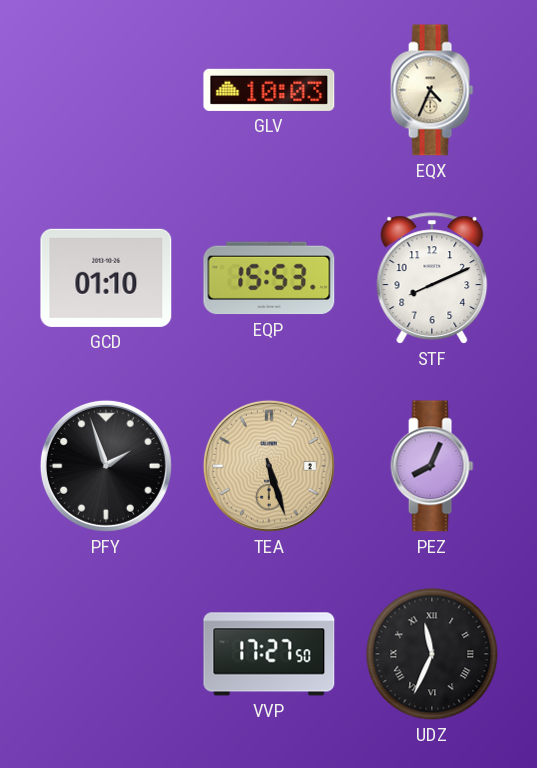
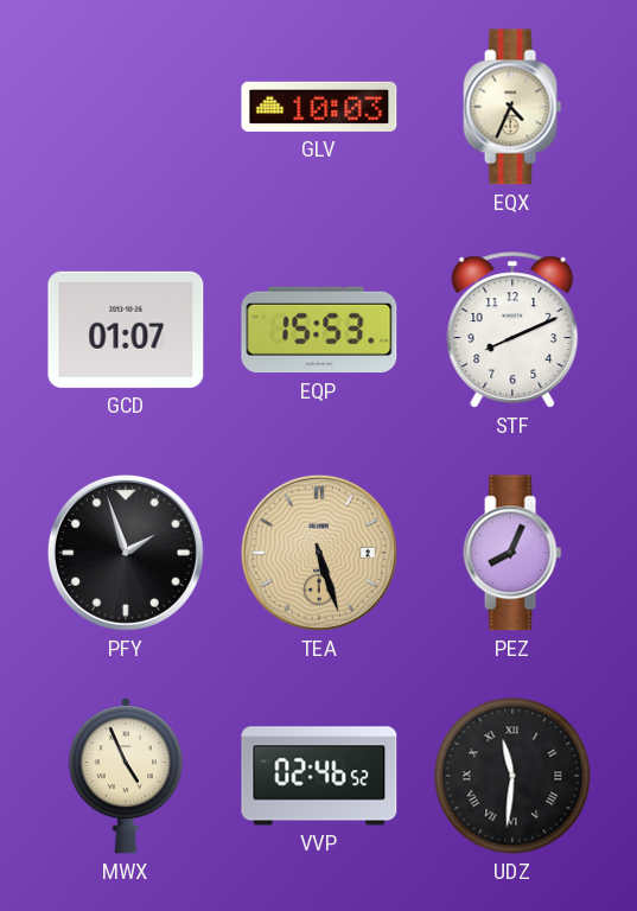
GCD: 01:10 -> 01:07
MWX: none -> 4:56
VVP: 17:27 -> 02:46
UDZ: 11:34 -> 11:31
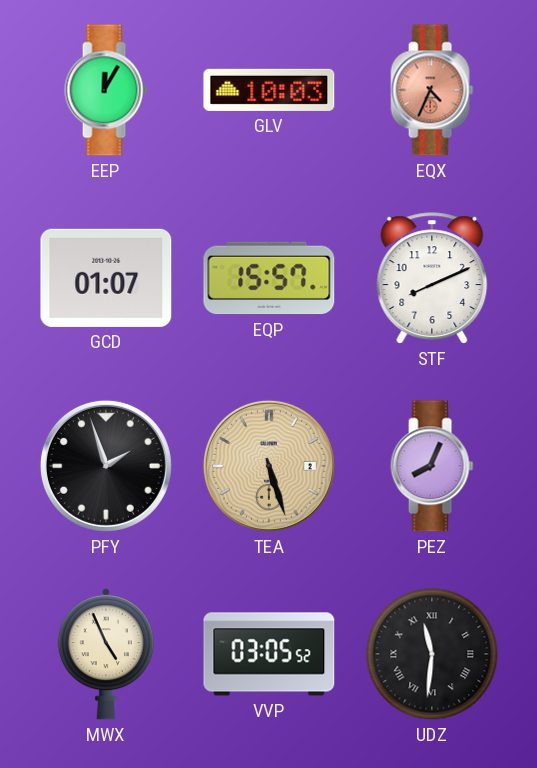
EEP: none -> 12:05
EQX dial: cream -> salmon
EQP: 15:53 -> 15:57
VVP: 02:46 -> 03:05
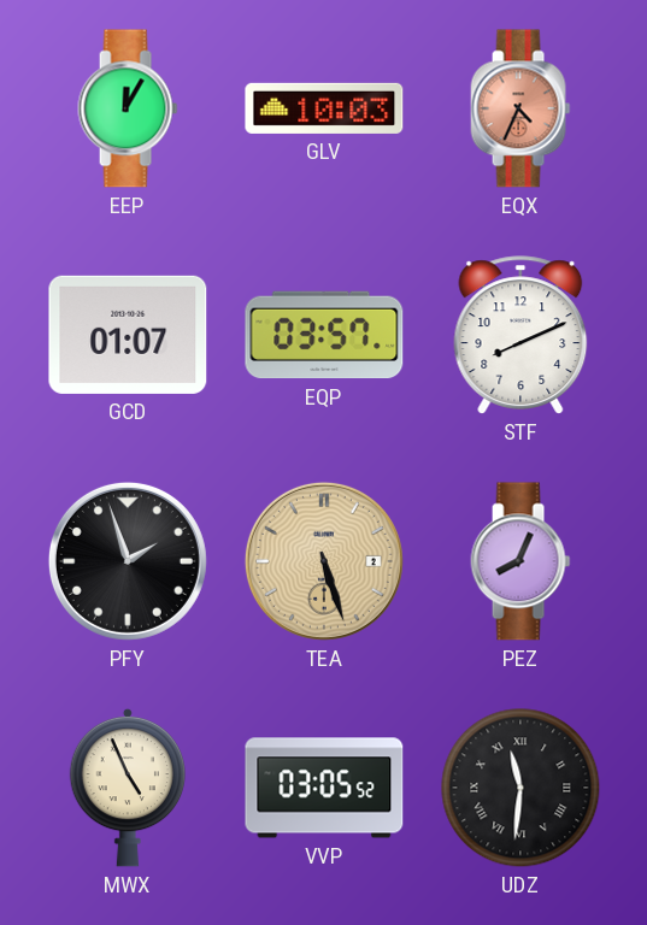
EQP: 15:57 -> 03:57
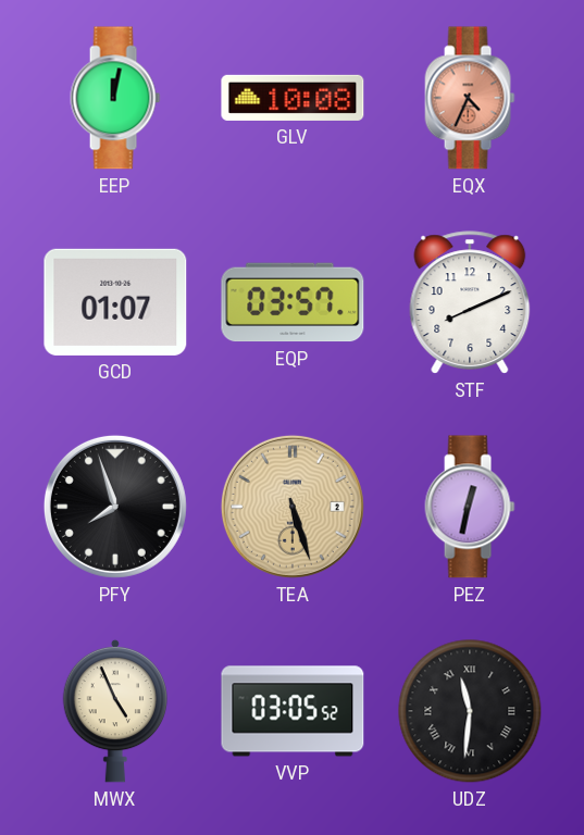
EEP: 12:05 -> 12:02
GLV: 10:03 -> 10:08
PFY: 1:57 -> 7:57
PEZ: 8:04 -> 12:32
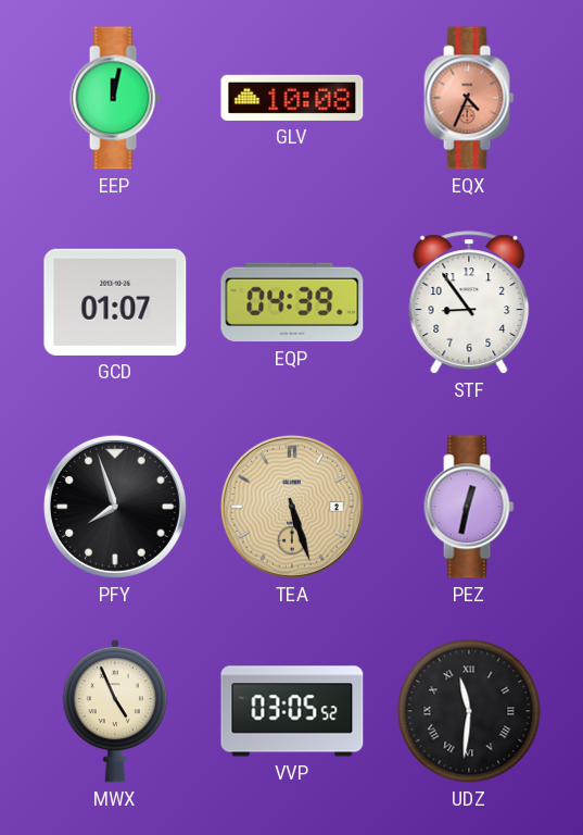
EQP: 03:57 -> 04:39
STF: 8:11 -> 8:54
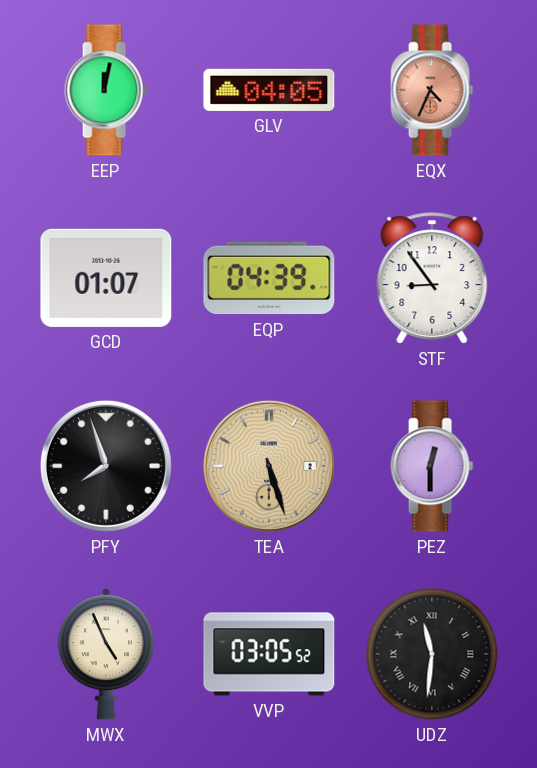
GLV: 10:08 -> 04:05
PEZ: 12:32 -> 12:30
